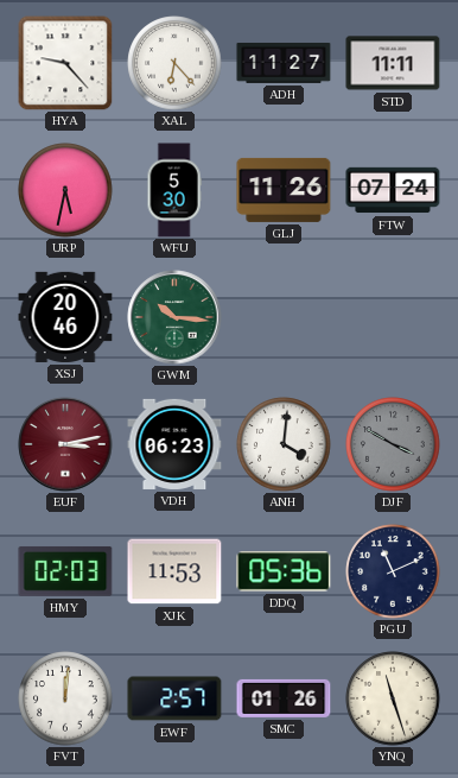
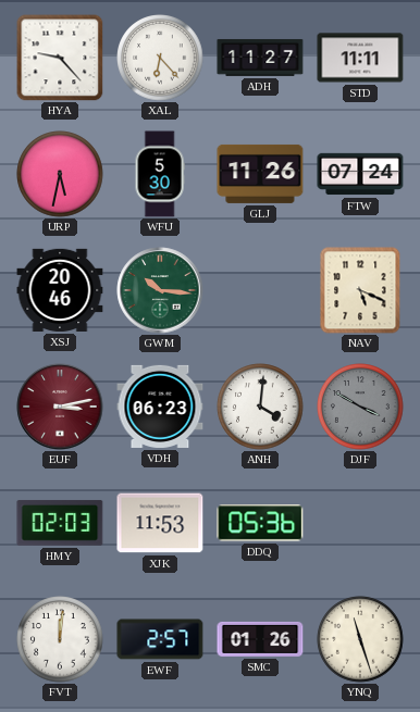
NAV: none -> 5:19
PGU: 11:11 -> none
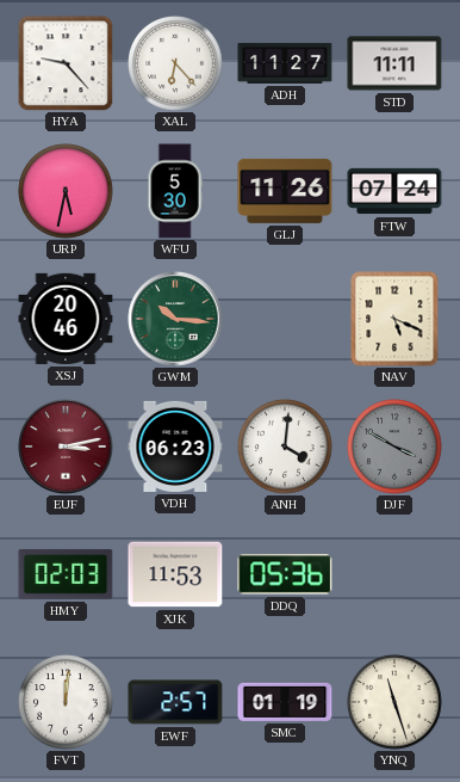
SMC: 01:26 -> 01:19
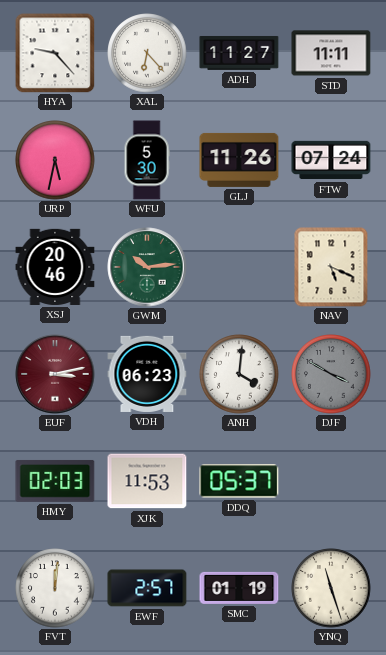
GWM: 10:16 -> 10:14
DDQ: 05:36 -> 05:37
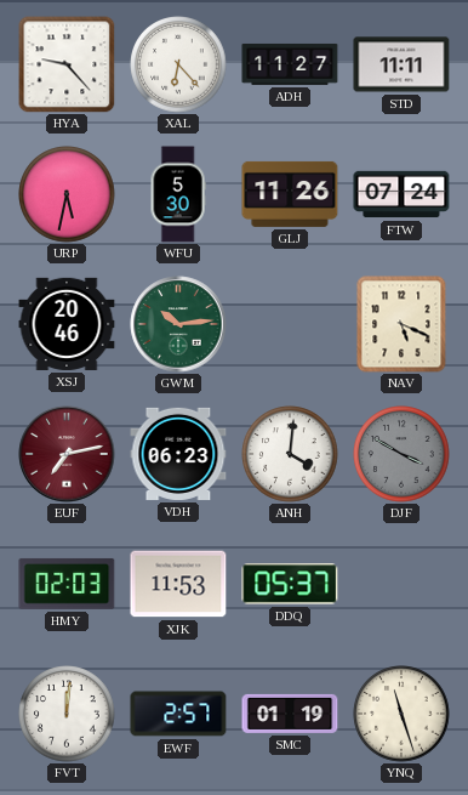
EUF: 3:13 -> 7:13
